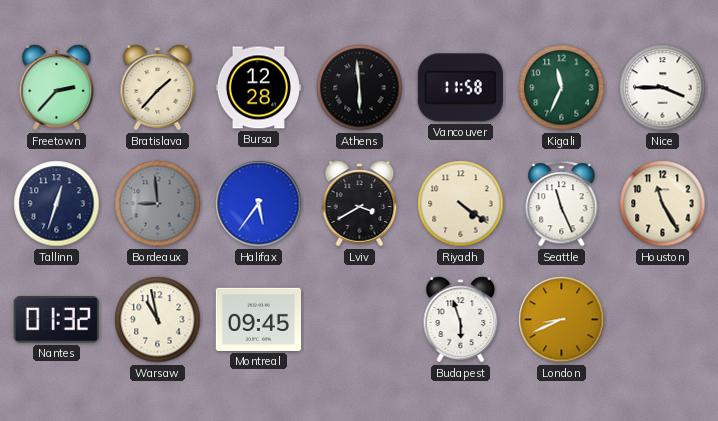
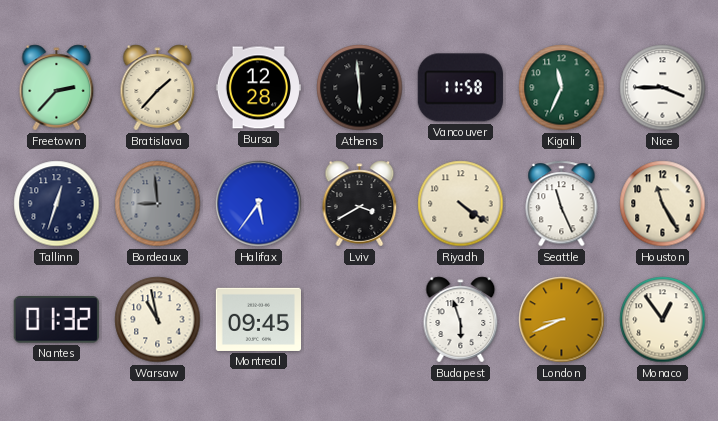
Monaco: none -> 12:54
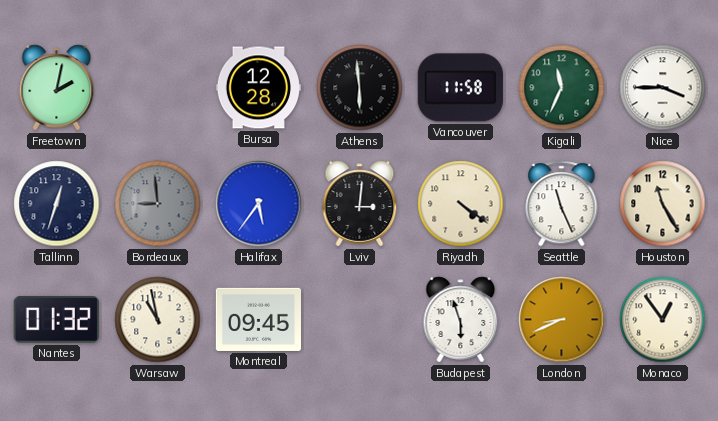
Freetown: 2:37 -> 2:02
Bratislava: 1:37 -> none
Lviv: 3:40 -> 3:01
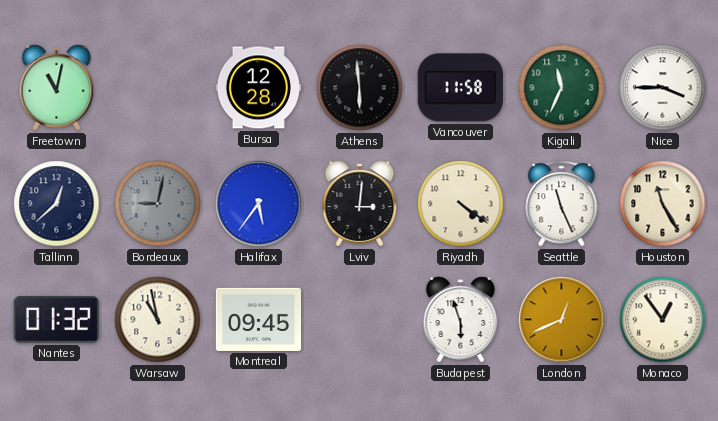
Freetown: 2:02 -> 11:02
Tallinn: 12:33 -> 12:38
Bordeaux: 8:59 -> 9:02
London: 8:41 -> 12:41
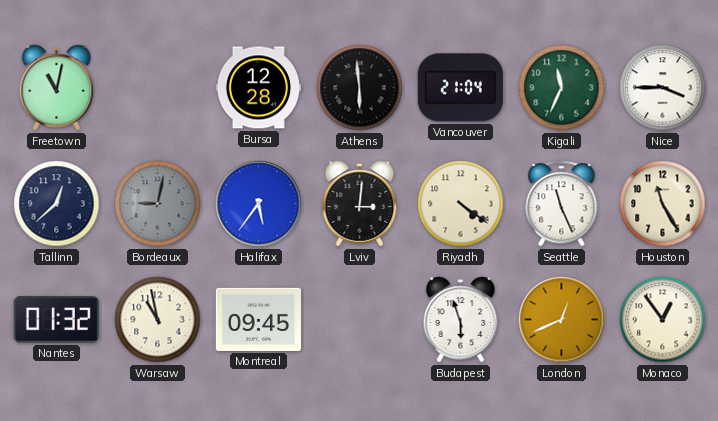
Vancouver: 11:58 -> 21:04
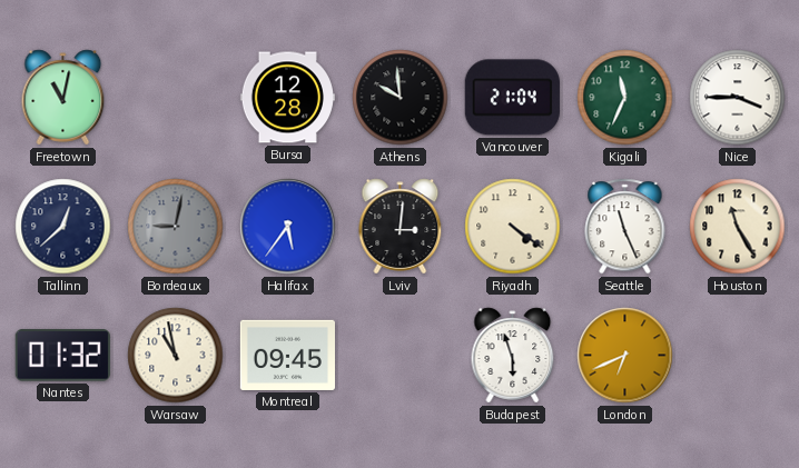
Athens: 5:59 -> 9:59
London: 12:41 -> 6:41
Monaco: 12:54 -> none
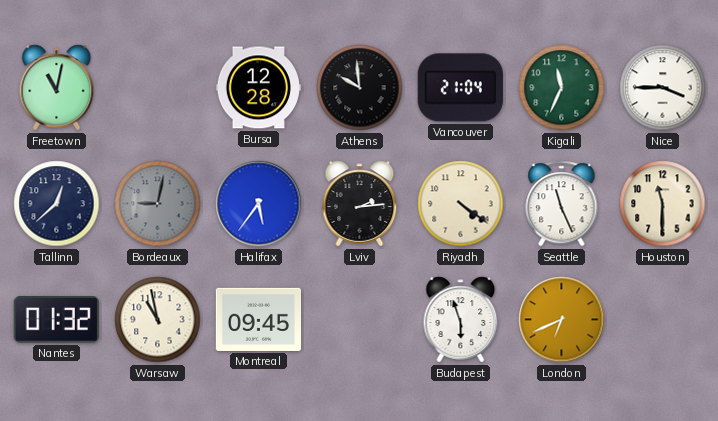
Lviv: 3:01 -> 2:14
Houston: 11:25 -> 11:30
